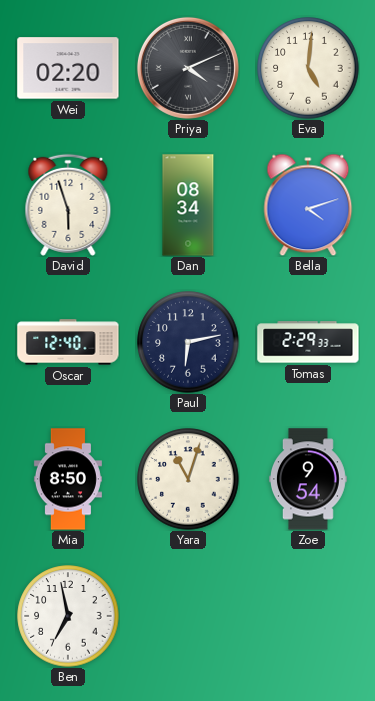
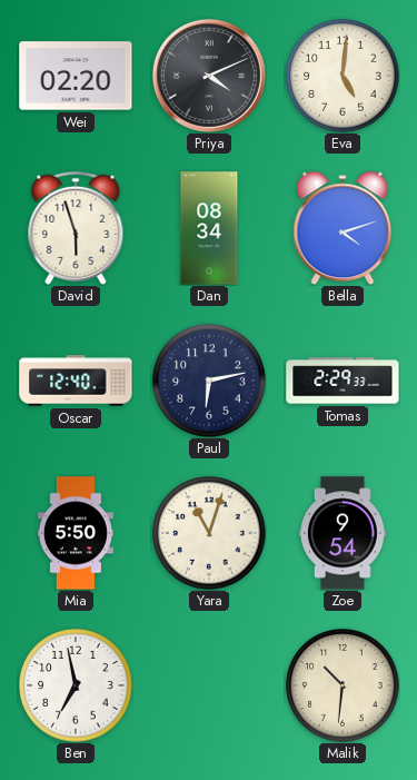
Mia: 8:50 -> 5:50
Malik: none -> 10:31
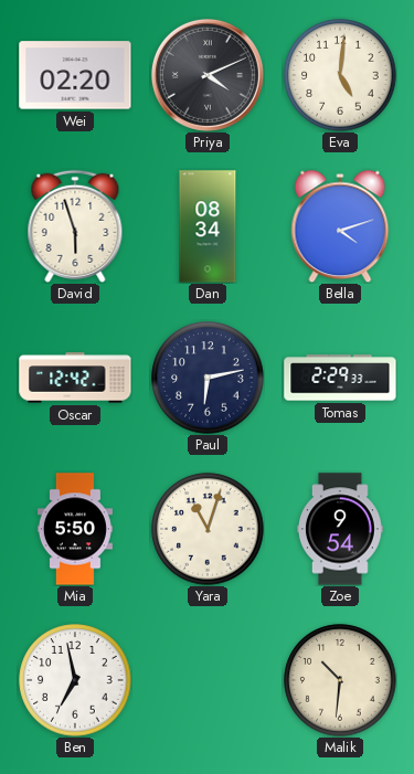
Oscar: 12:40 -> 12:42
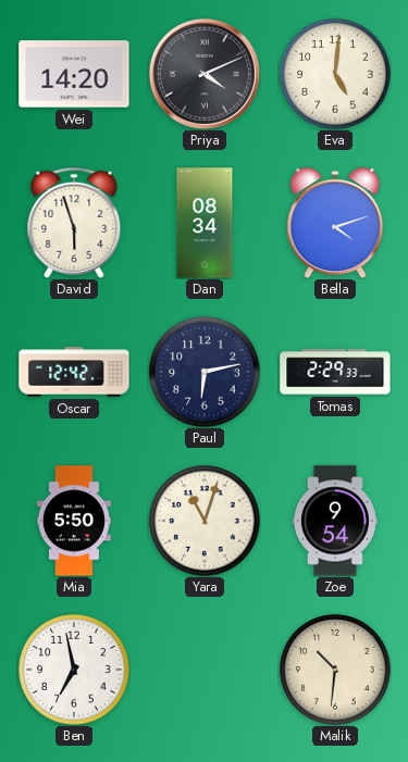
Wei: 02:20 -> 14:20
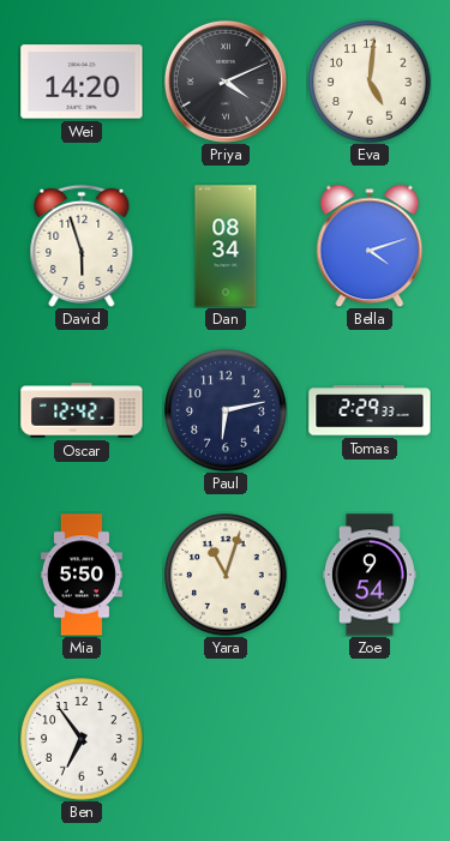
Ben: 6:58 -> 6:54
Malik: 10:31 -> none
